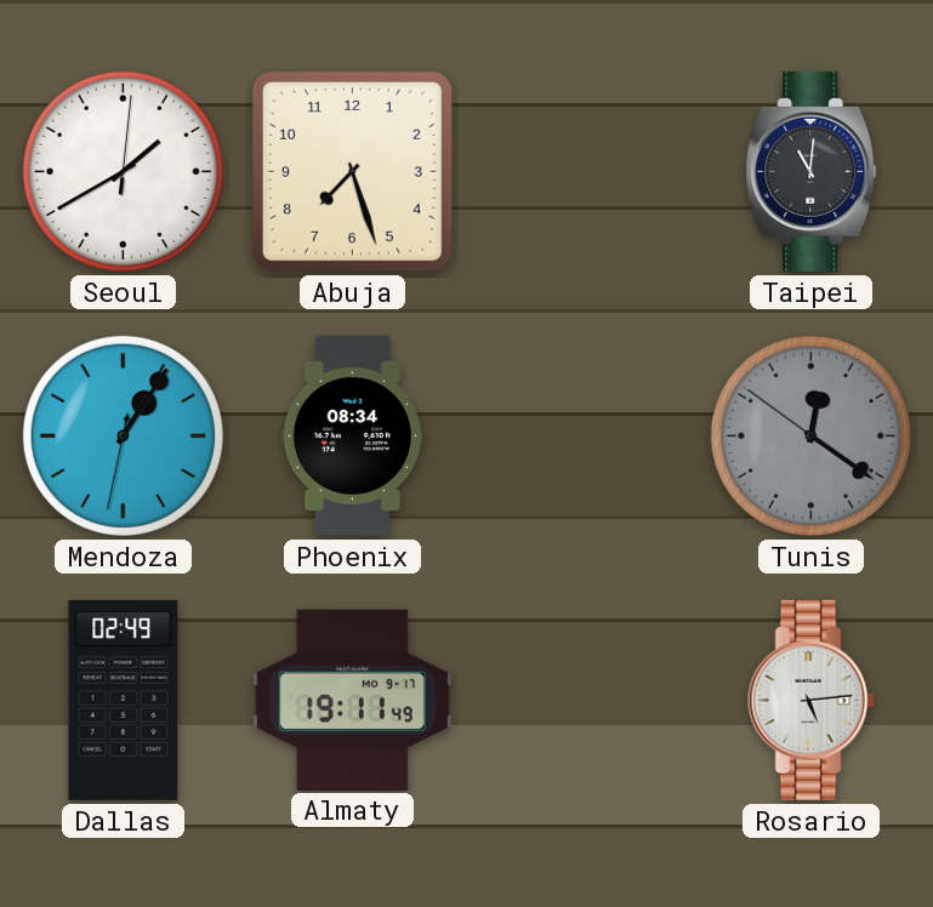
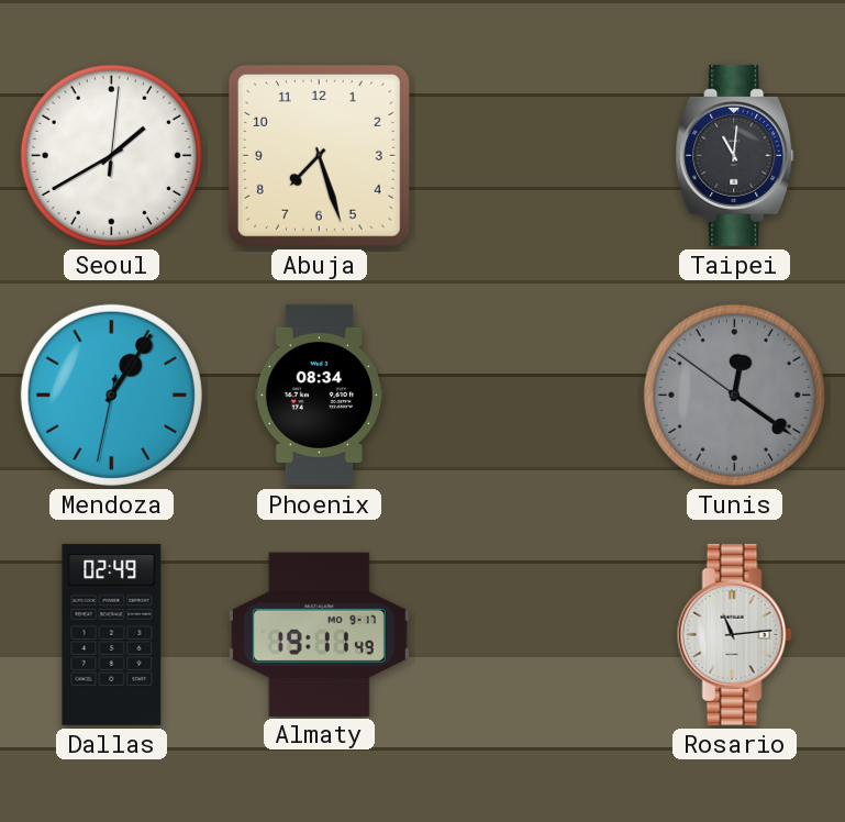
Rosario: 5:14 -> 11:14
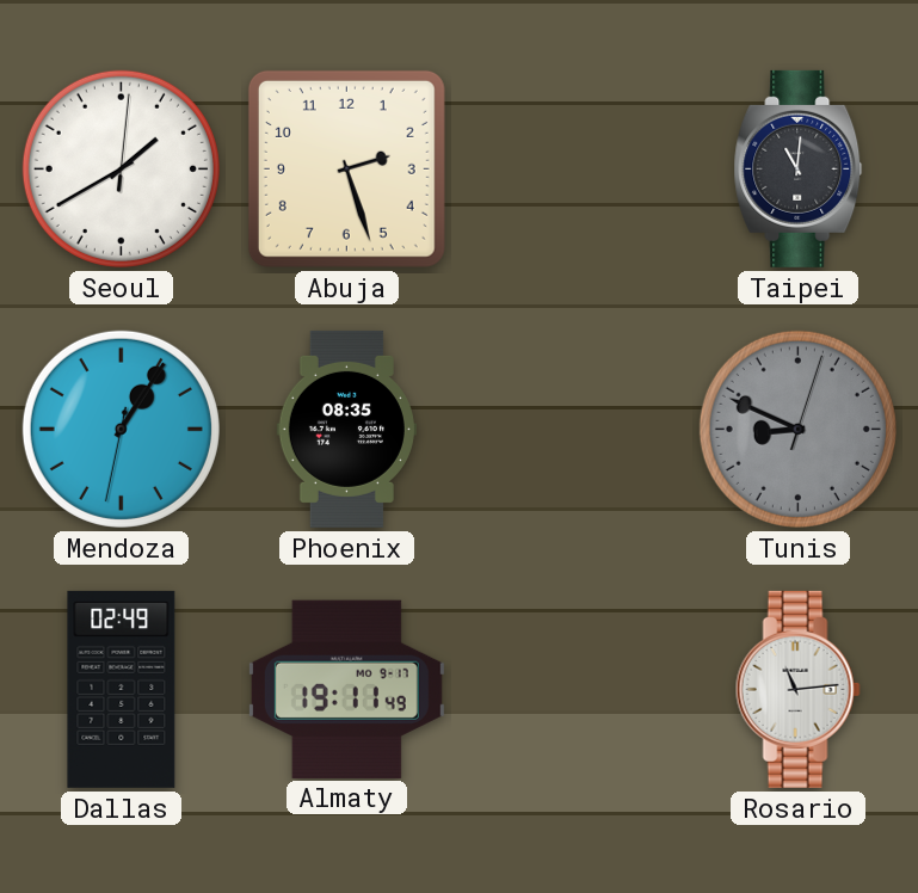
Abuja: 7:27 -> 2:27
Phoenix: 08:34 -> 08:35
Tunis: 12:20 -> 8:49
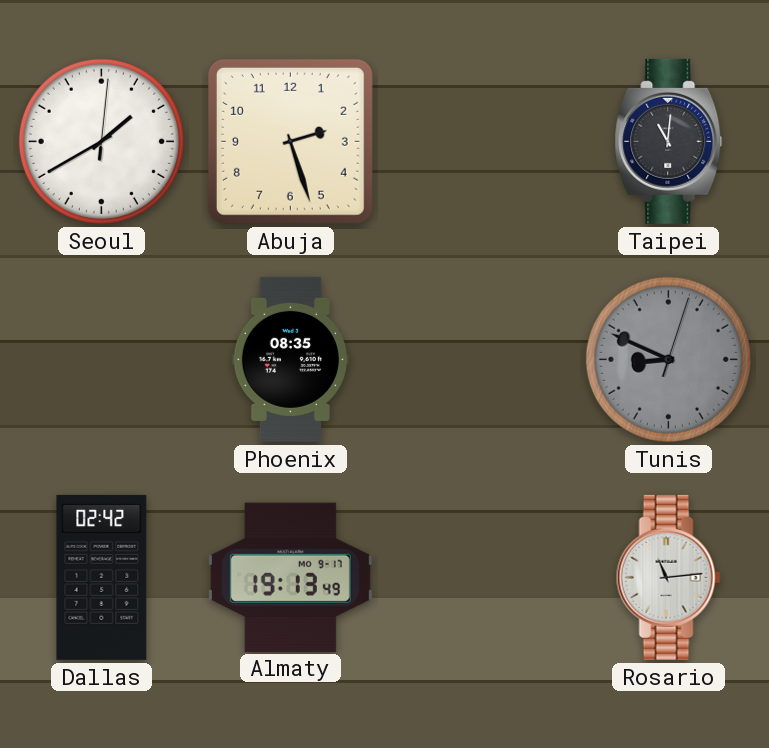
Mendoza: 1:05 -> none
Dallas: 02:49 -> 02:42
Almaty: 19:11 -> 19:13
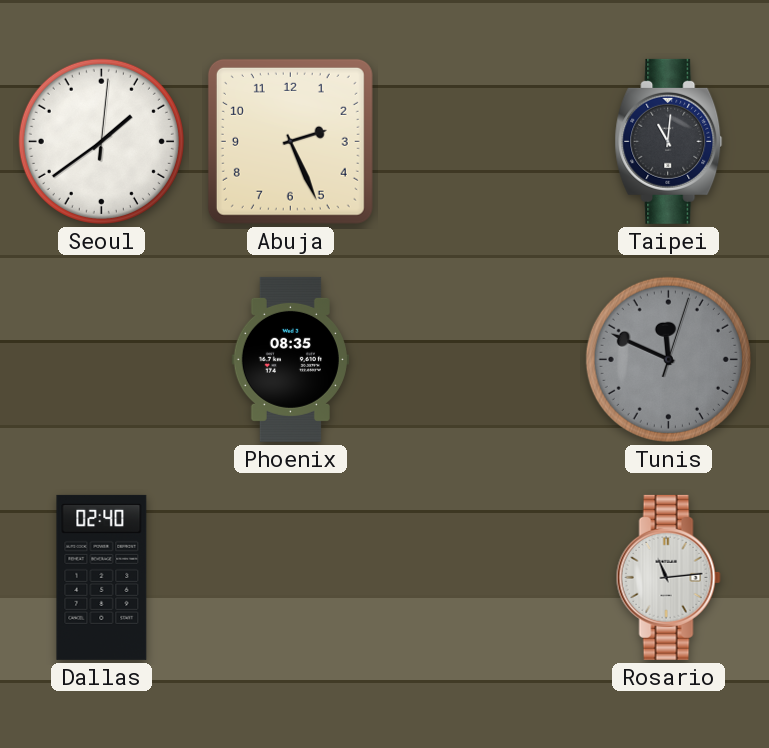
Seoul: 1:40 -> 1:39
Abuja: 2:27 -> 2:26
Tunis: 8:49 -> 11:49
Dallas: 02:42 -> 02:40
Almaty: 19:13 -> none
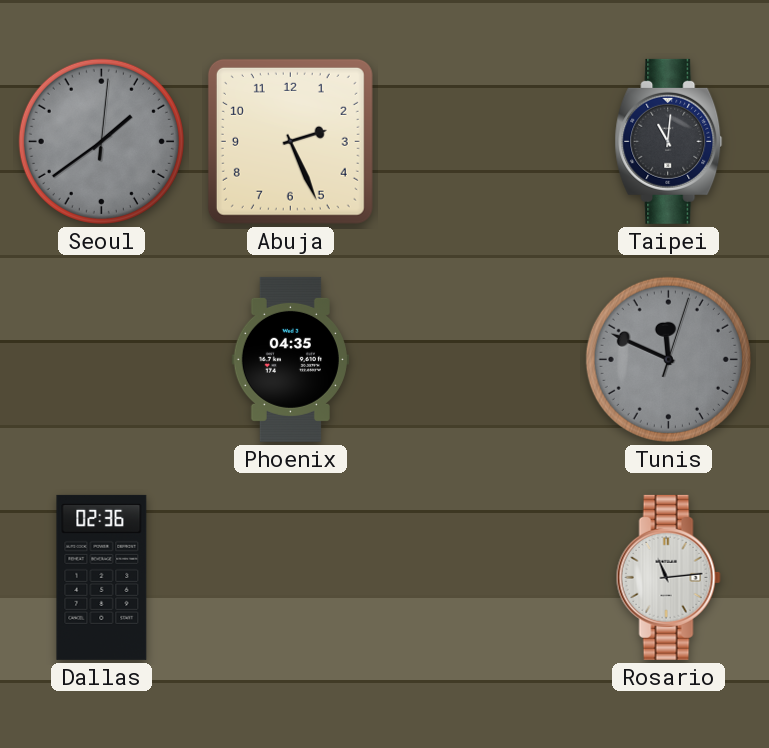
Seoul dial: white -> grey
Phoenix: 08:35 -> 04:35
Dallas: 02:40 -> 02:36
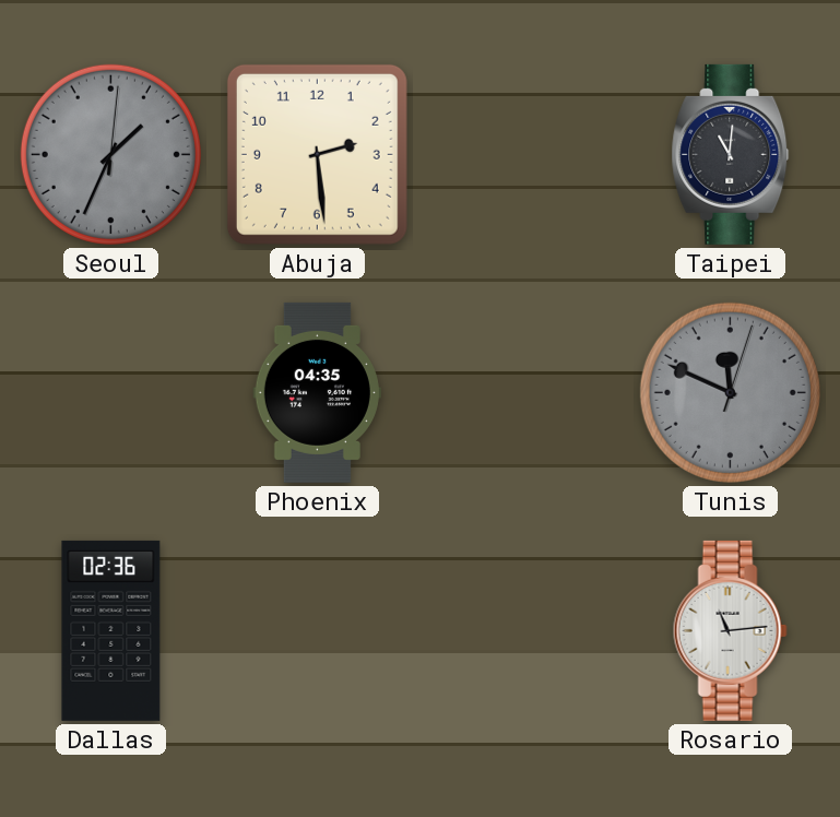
Seoul: 1:39 -> 1:34
Abuja: 2:26 -> 2:29
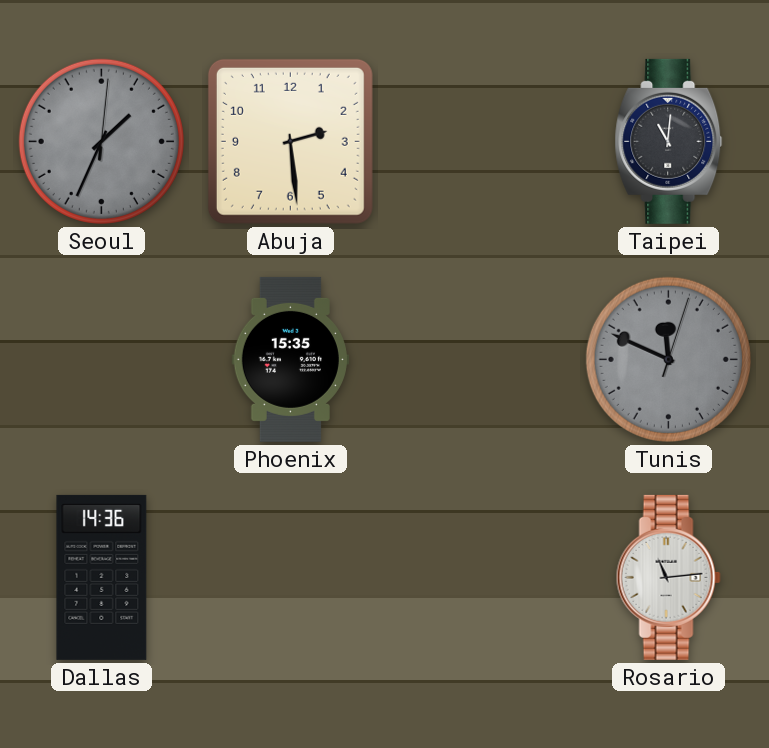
Phoenix: 04:35 -> 15:35
Dallas: 02:36 -> 14:36
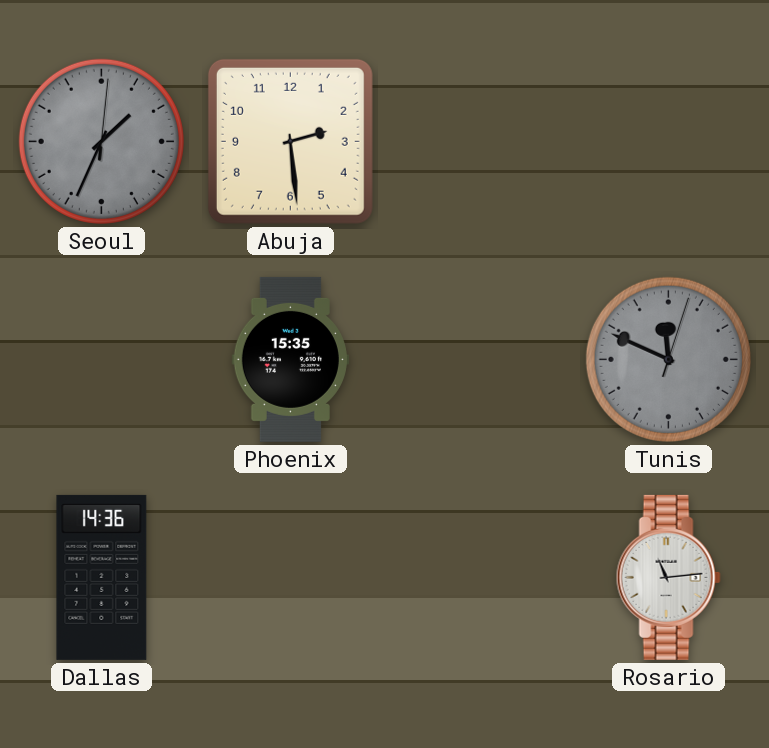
Taipei: 11:01 -> none
